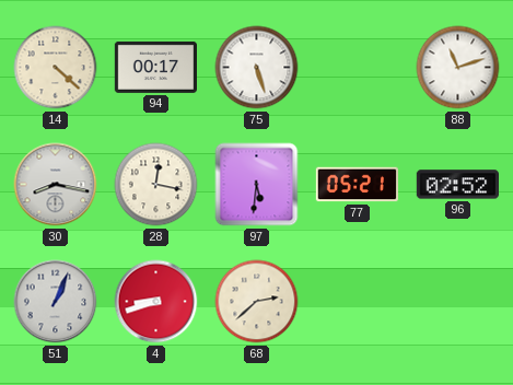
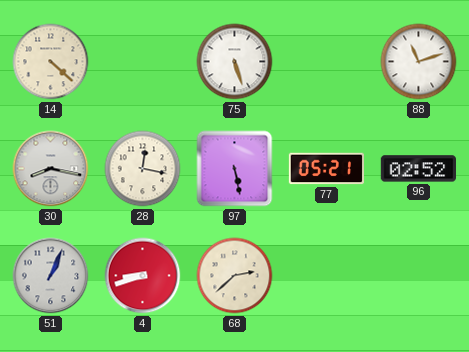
94: 00:17 -> none
97: 5:31 -> 5:28
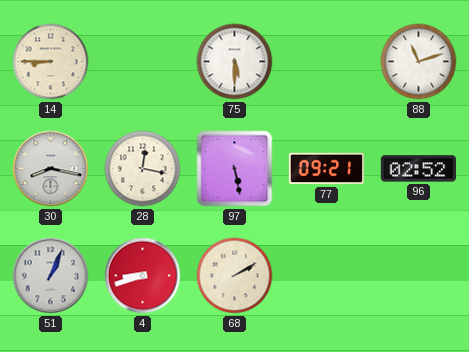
14: 4:22 -> 8:45
75: 5:27 -> 5:30
77: 05:21 -> 09:21
68: 2:38 -> 2:10
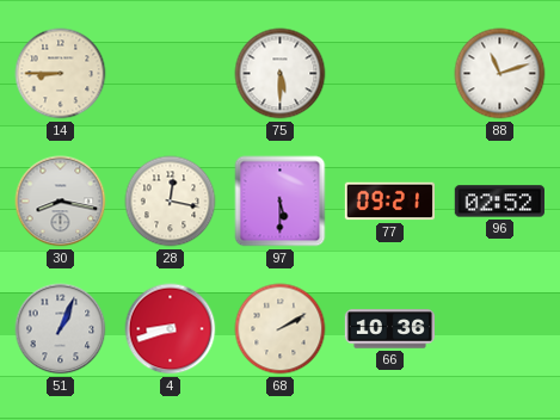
97: 5:28 -> 5:30
66: none -> 10:36
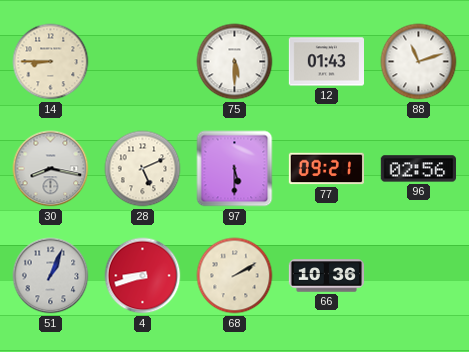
12: none -> 01:43
28: 12:17 -> 5:11
96: 02:52 -> 02:56
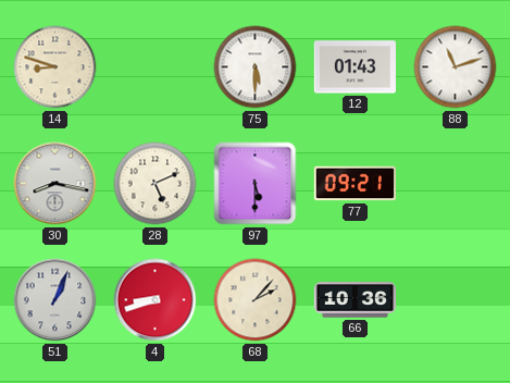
14: 8:45 -> 8:48
96: 02:56 -> none
68: 2:10 -> 2:07
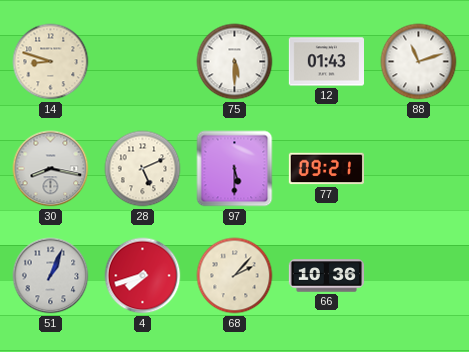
4: 8:42 -> 7:42
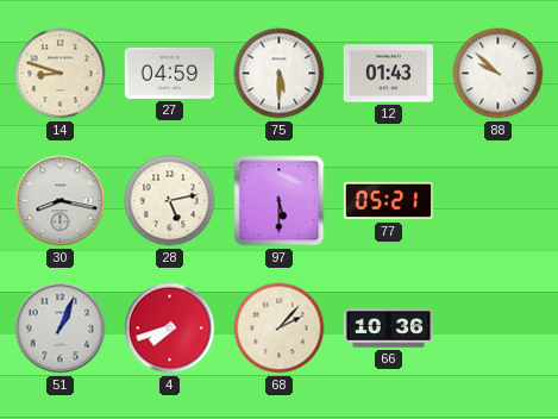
27: none -> 04:59
88: 11:12 -> 9:52
28: 5:11 -> 5:13
77: 09:21 -> 05:21
